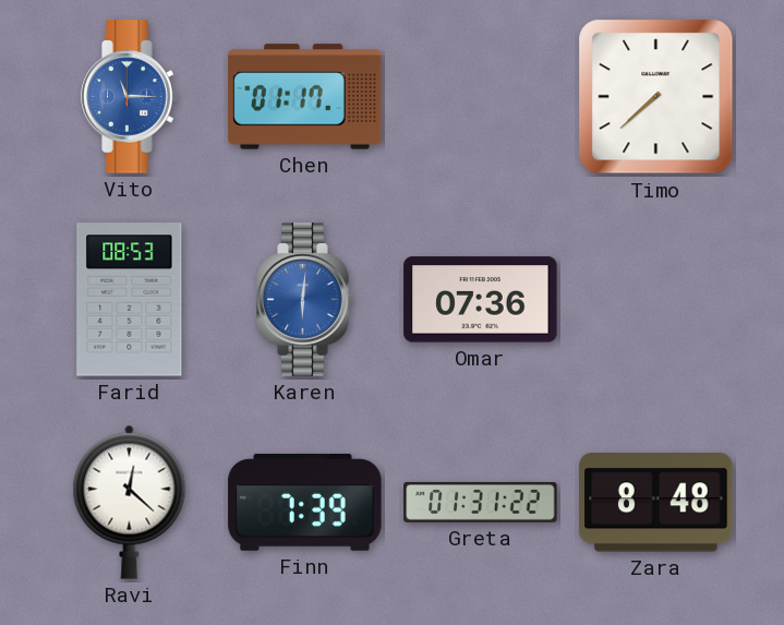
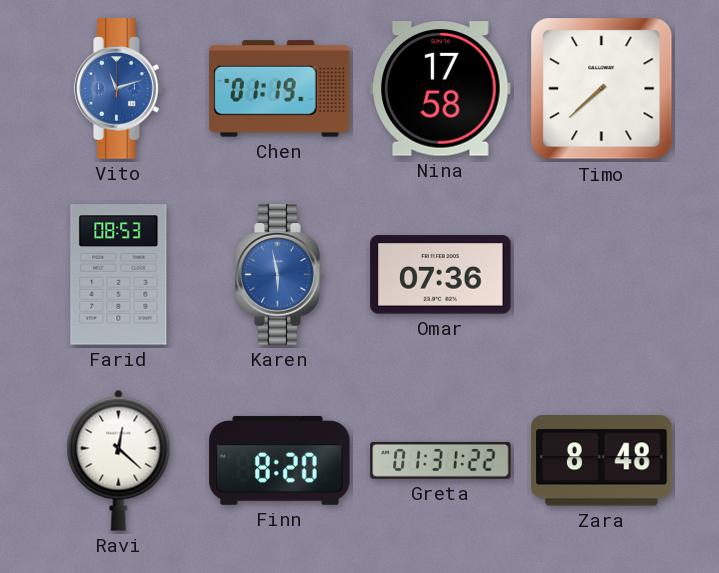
Vito: 11:15 -> 11:12
Chen: 01:17 -> 01:19
Nina: none -> 17:58
Karen: 6:01 -> 5:58
Finn: 7:39 -> 8:20
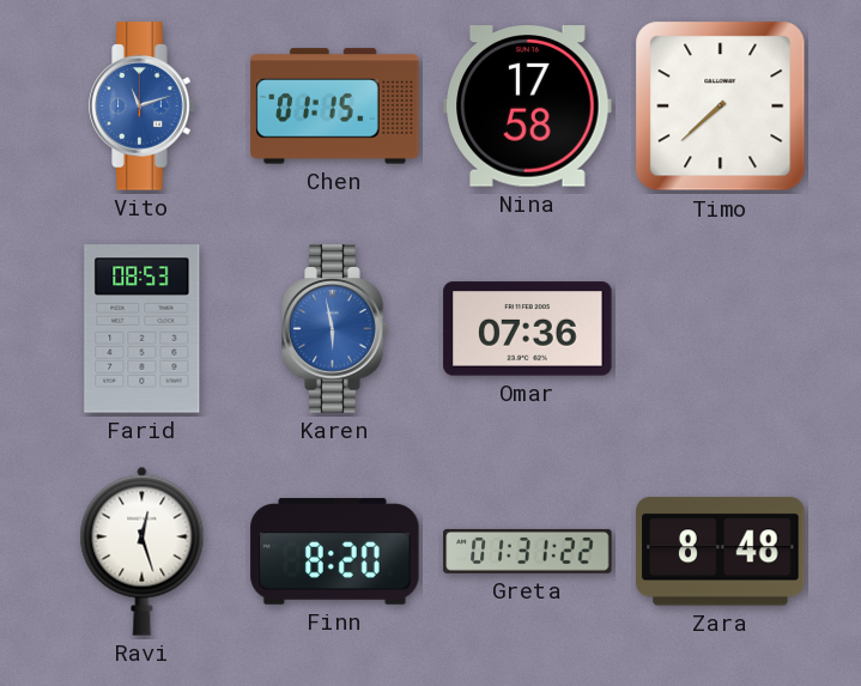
Chen: 01:19 -> 01:15
Ravi: 12:22 -> 12:27
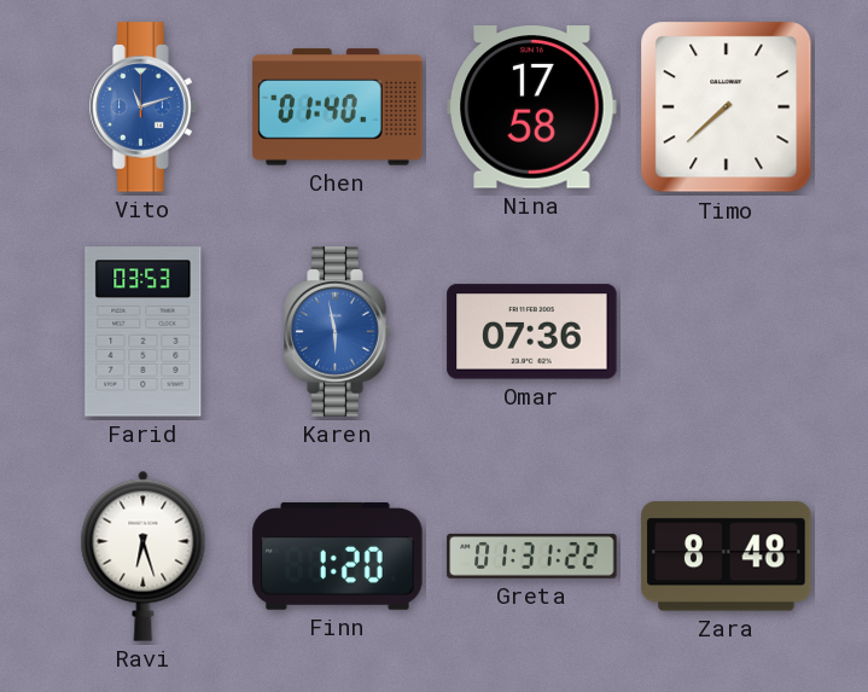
Chen: 01:15 -> 01:40
Farid: 08:53 -> 03:53
Ravi: 12:27 -> 6:27
Finn: 8:20 -> 1:20
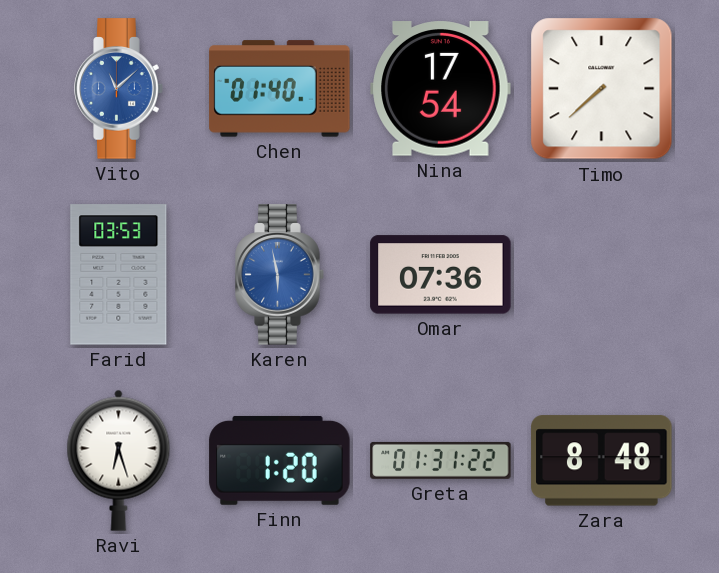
Vito: 11:12 -> 11:08
Nina: 17:58 -> 17:54
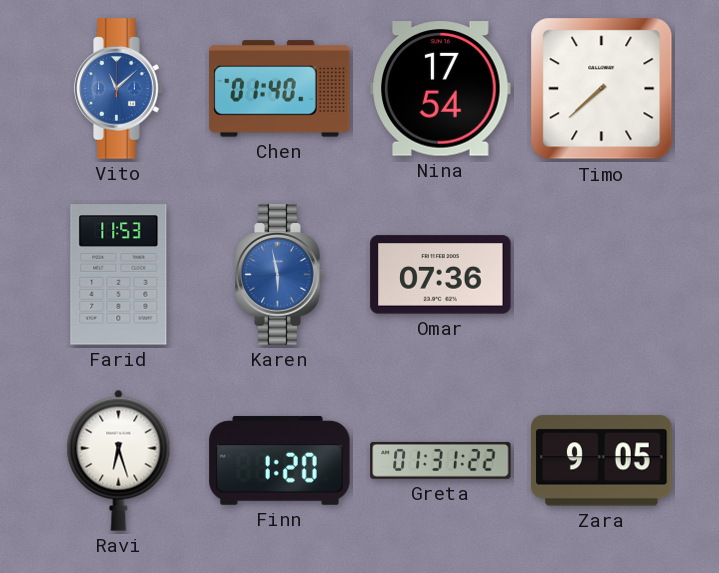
Farid: 03:53 -> 11:53
Zara: 8:48 -> 9:05
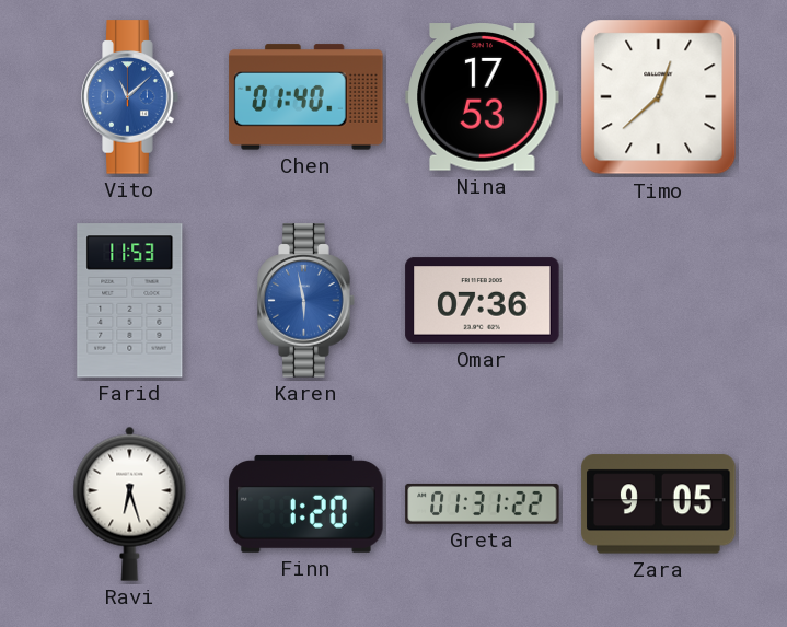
Nina: 17:54 -> 17:53
Timo: 7:38 -> 12:38
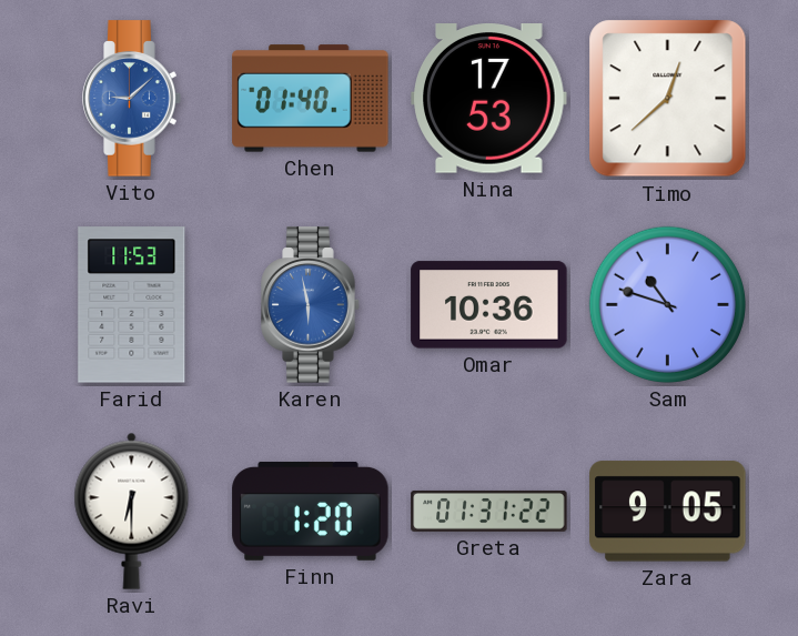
Vito: 11:08 -> 9:08
Omar: 07:36 -> 10:36
Sam: none -> 10:48
Ravi: 6:27 -> 6:30
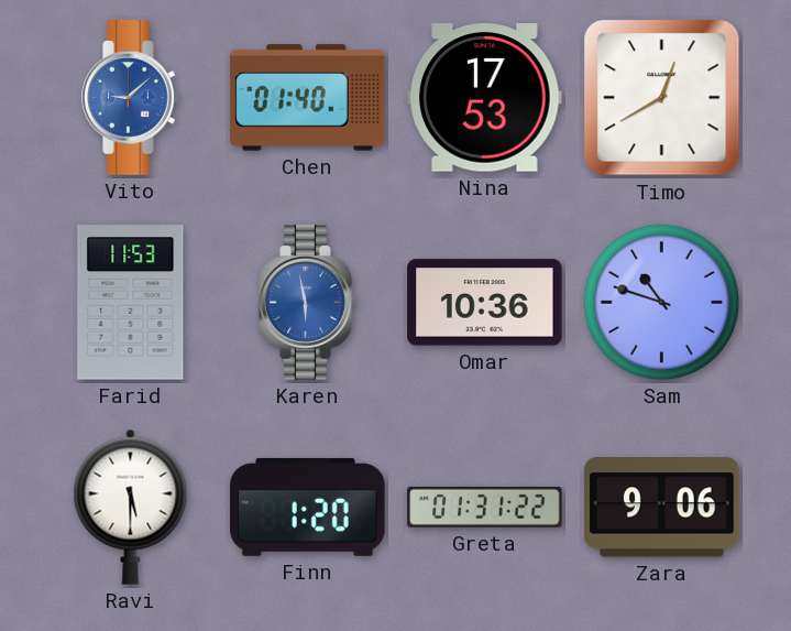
Timo: 12:38 -> 12:40
Ravi: 6:30 -> 5:30
Zara: 9:05 -> 9:06
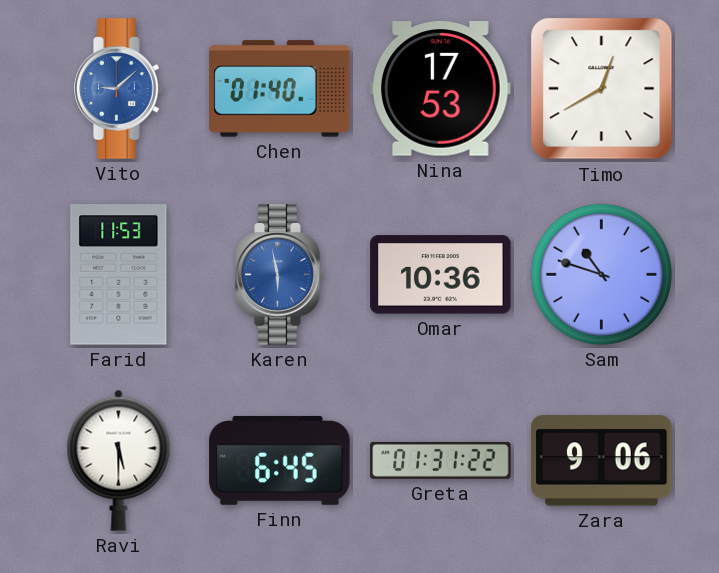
Finn: 1:20 -> 6:45
